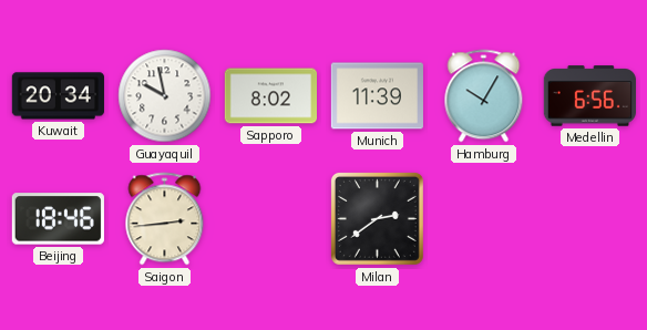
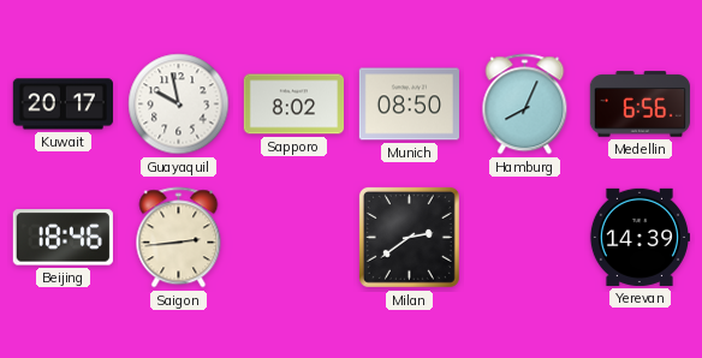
Kuwait: 20:34 -> 20:17
Munich: 11:39 -> 08:50
Hamburg: 10:05 -> 8:04
Yerevan: none -> 14:39
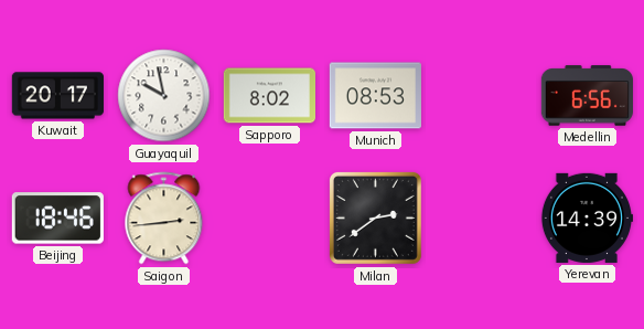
Munich: 08:50 -> 08:53
Hamburg: 8:04 -> none
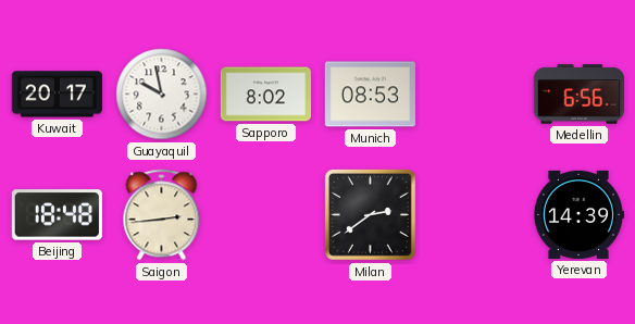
Beijing: 18:46 -> 18:48
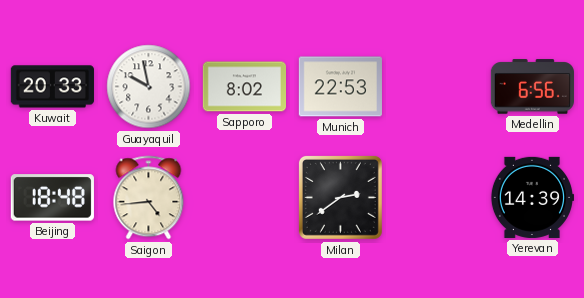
Kuwait: 20:17 -> 20:33
Munich: 08:53 -> 22:53
Saigon: 2:44 -> 4:44
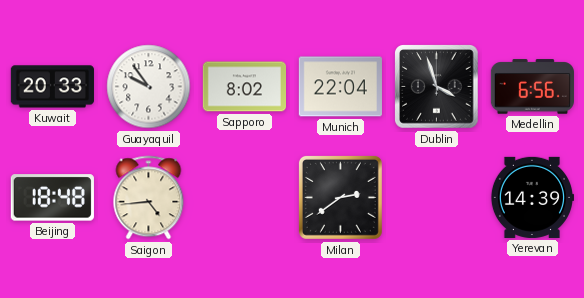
Guayaquil: 9:58 -> 9:54
Munich: 22:53 -> 22:04
Dublin: none -> 3:57
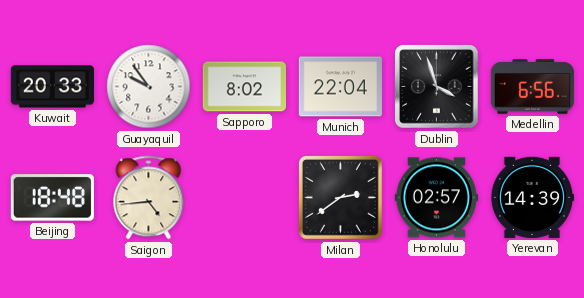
Honolulu: none -> 02:57
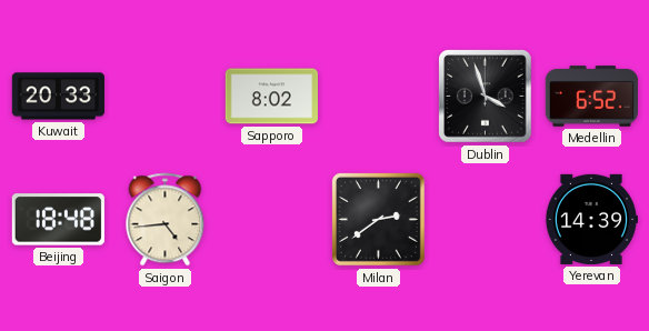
Guayaquil: 9:54 -> none
Munich: 22:04 -> none
Medellin: 6:56 -> 6:52
Honolulu: 02:57 -> none
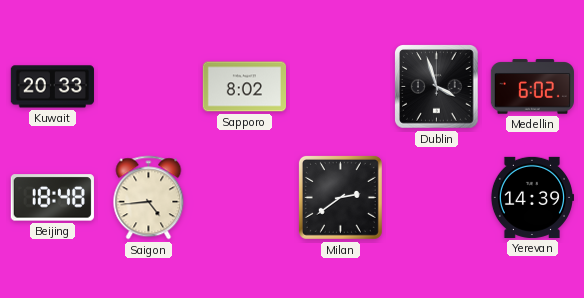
Medellin: 6:52 -> 6:02
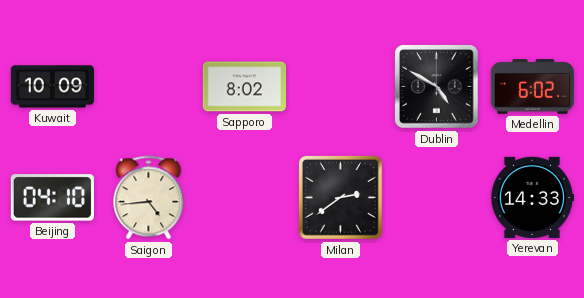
Kuwait: 20:33 -> 10:09
Dublin: 3:57 -> 4:50
Beijing: 18:48 -> 04:10
Yerevan: 14:39 -> 14:33
